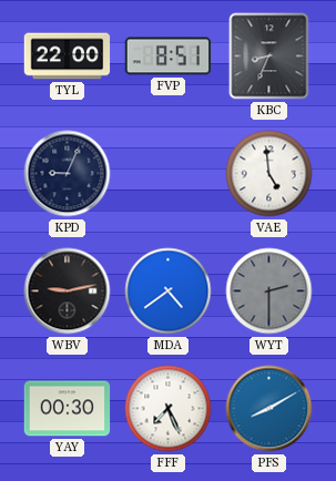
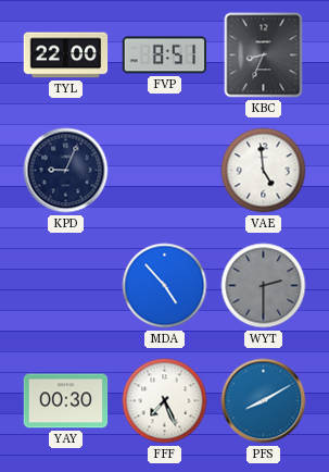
WBV: 9:13 -> none
MDA: 4:39 -> 4:53
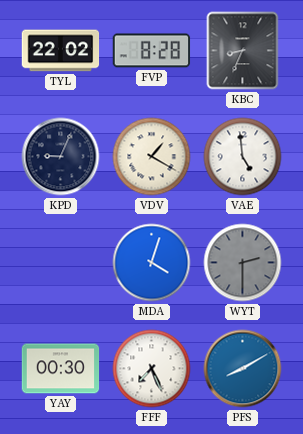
TYL: 22:00 -> 22:02
FVP: 8:51 -> 8:28
VDV: none -> 1:20
MDA: 4:53 -> 4:03
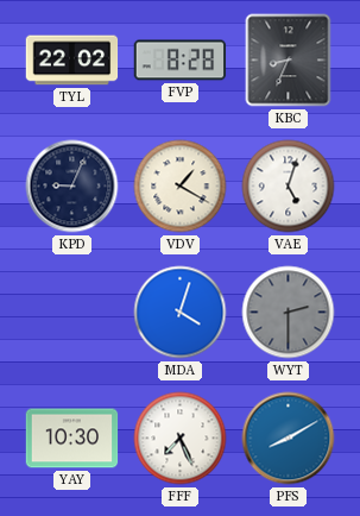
VAE: 4:59 -> 5:03
YAY: 00:30 -> 10:30
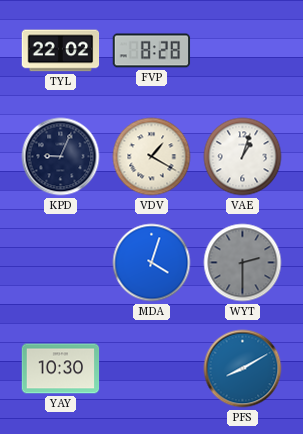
KBC: 8:34 -> none
VAE: 5:03 -> 1:03
FFF: 7:26 -> none
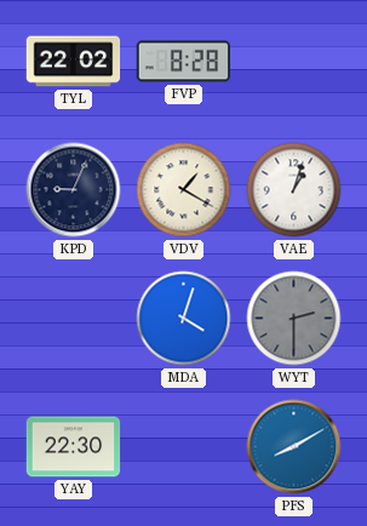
YAY: 10:30 -> 22:30
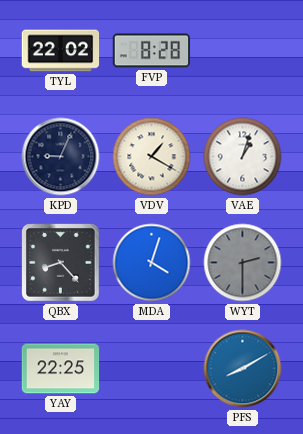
QBX: none -> 8:23
YAY: 22:30 -> 22:25
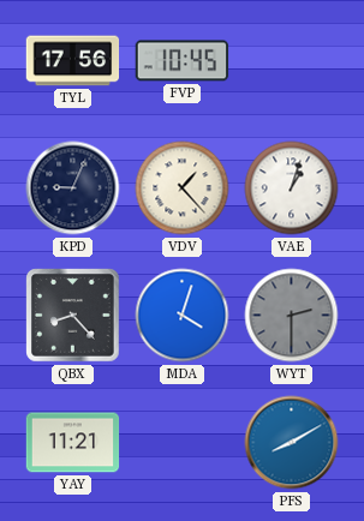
TYL: 22:02 -> 17:56
FVP: 8:28 -> 10:45
VDV: 1:20 -> 1:23
YAY: 22:25 -> 11:21
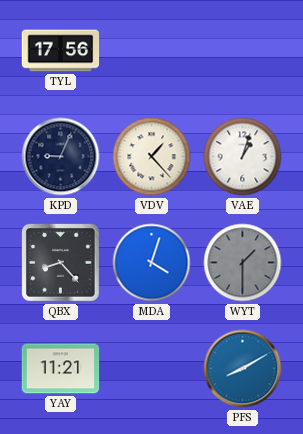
FVP: 10:45 -> none
WYT: 2:30 -> 1:30
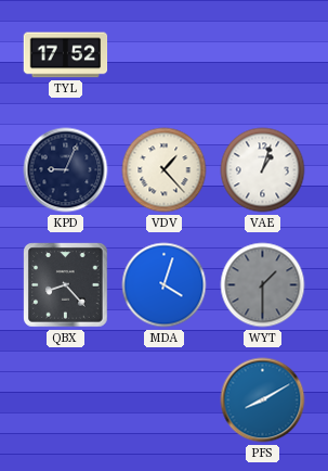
TYL: 17:56 -> 17:52
YAY: 11:21 -> none
